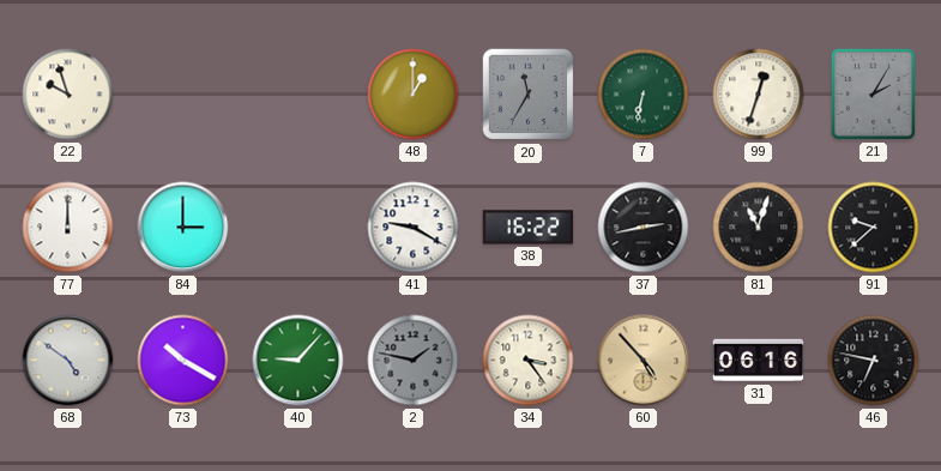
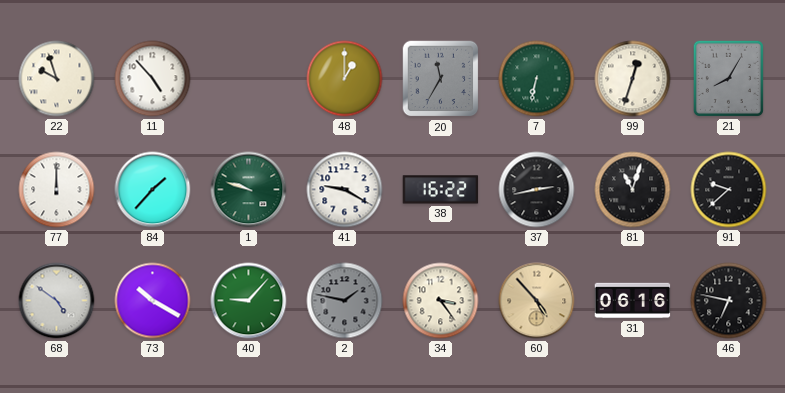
11: none -> 4:53
21: 2:05 -> 8:05
84: 3:00 -> 1:37
1: none -> 9:48
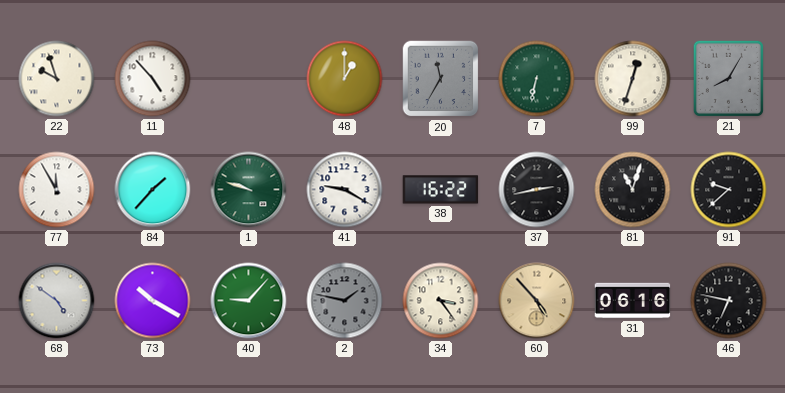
77: 12:00 -> 11:55
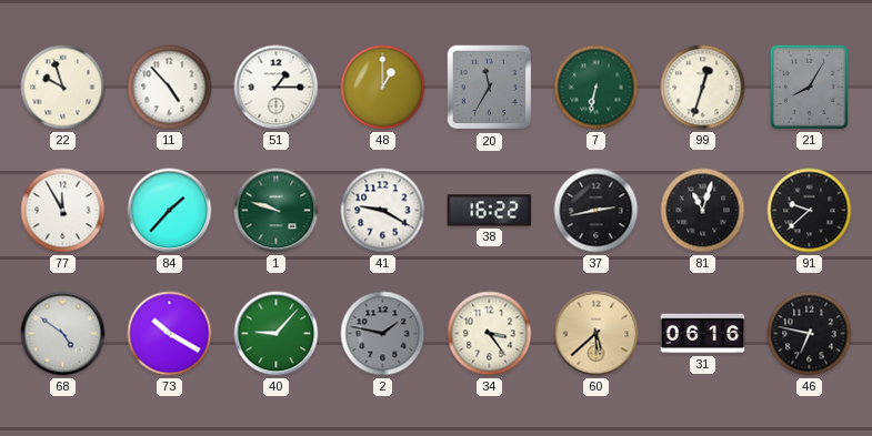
51: none -> 1:15
60: 4:53 -> 5:38
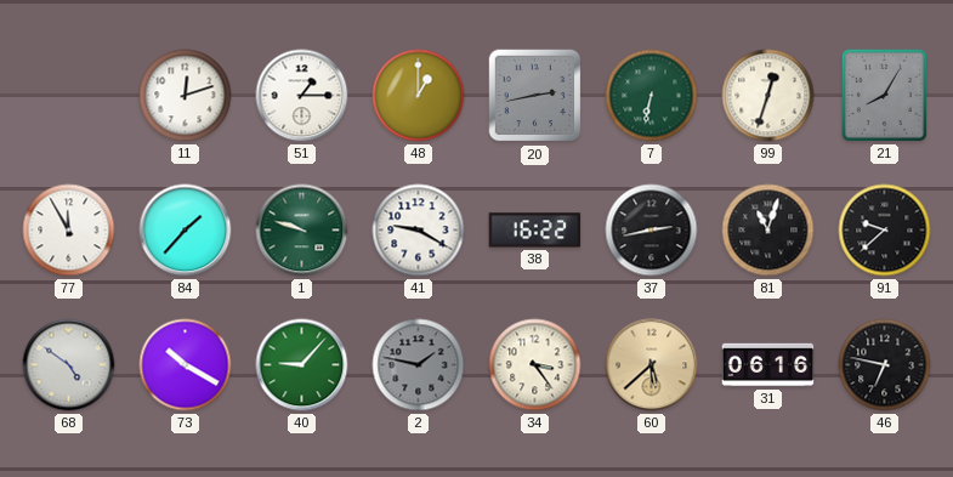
22: 9:57 -> none
11: 4:53 -> 12:12
20: 11:35 -> 2:43
